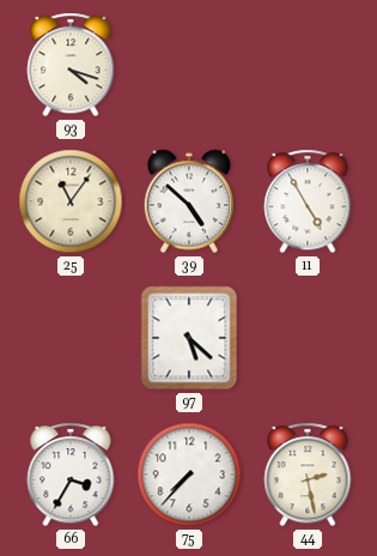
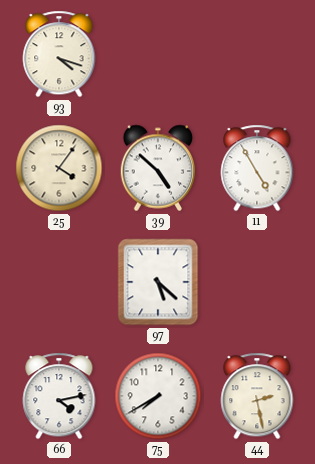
25: 11:06 -> 4:06
66: 3:35 -> 4:13
75: 7:37 -> 7:40
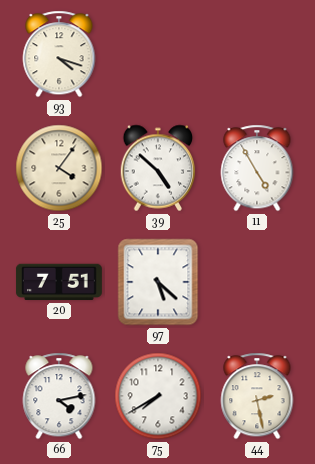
20: none -> 7:51
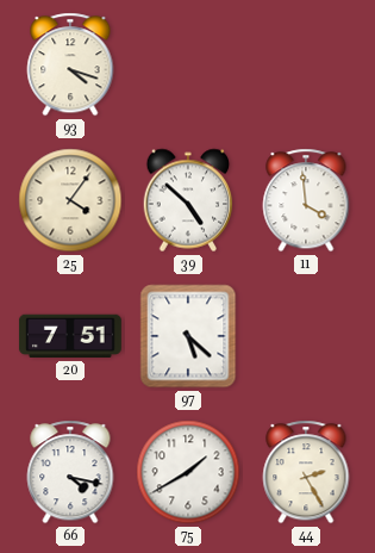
11: 4:55 -> 3:59
66: 4:13 -> 4:17
75: 7:40 -> 1:40
44: 2:28 -> 2:25
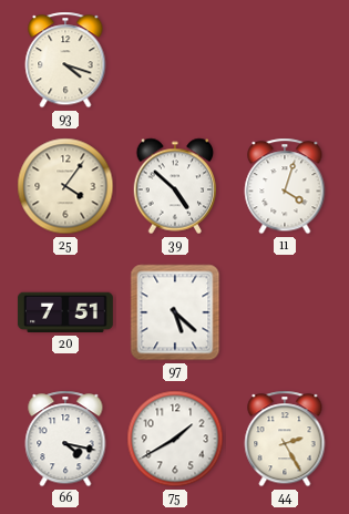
11: 3:59 -> 4:03
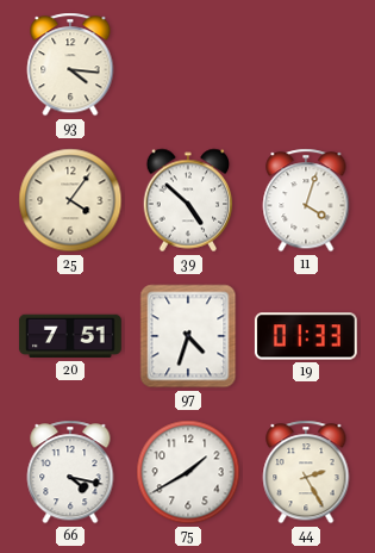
93: 4:18 -> 4:16
97: 5:22 -> 4:33
19: none -> 01:33
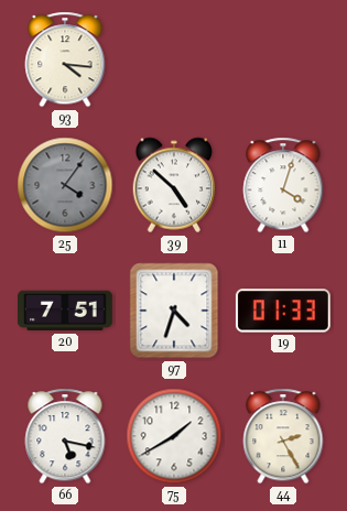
25 dial: cream -> grey
66: 4:17 -> 5:17
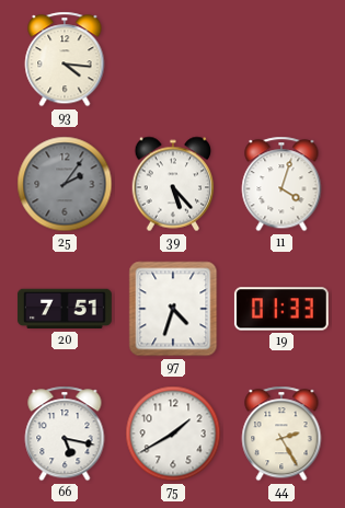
25: 4:06 -> 2:06
39: 4:52 -> 5:23
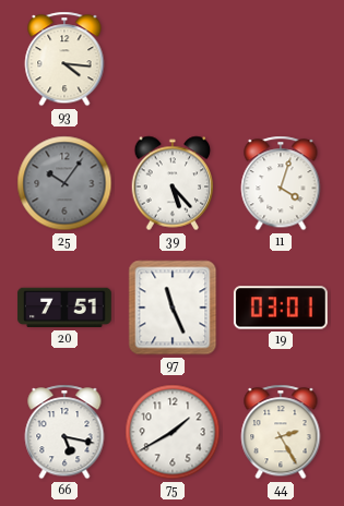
25: 2:06 -> 10:06
97: 4:33 -> 11:26
19: 01:33 -> 03:01
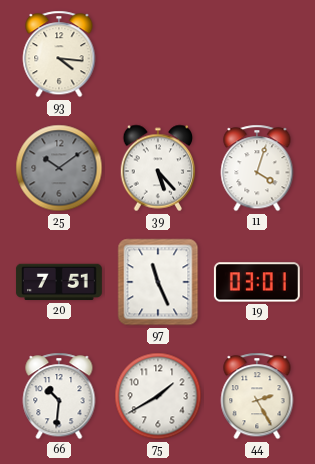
25: 10:06 -> 10:09
66: 5:17 -> 10:31
